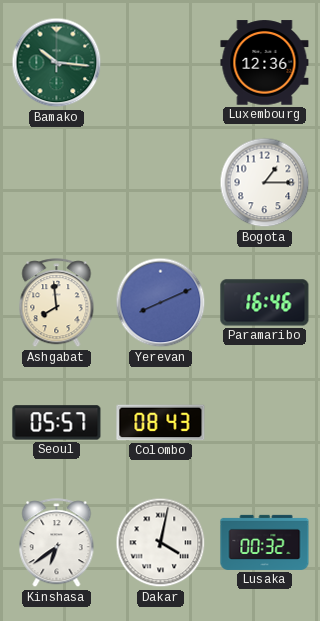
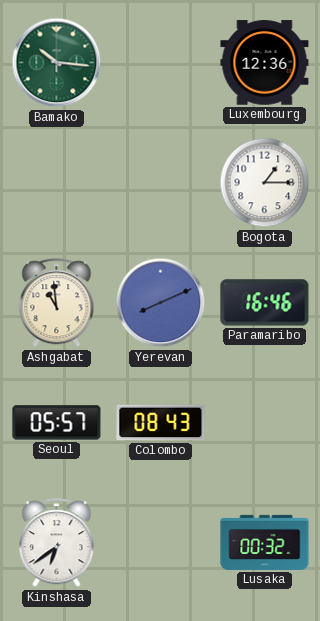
Ashgabat: 7:59 -> 10:59
Dakar: 4:02 -> none
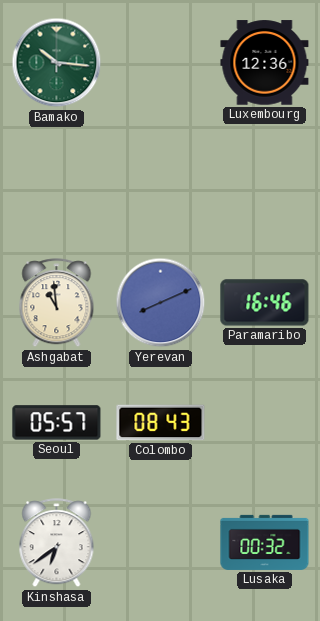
Bogota: 1:15 -> none
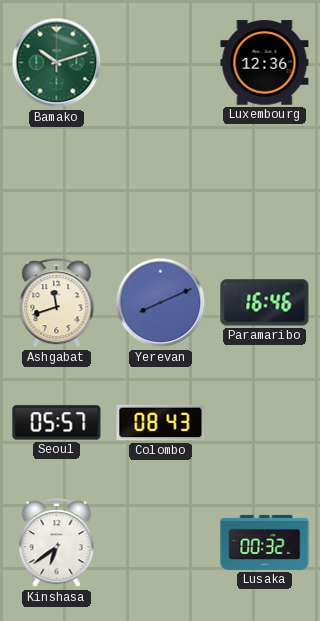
Bamako: 10:16 -> 10:12
Ashgabat: 10:59 -> 11:42
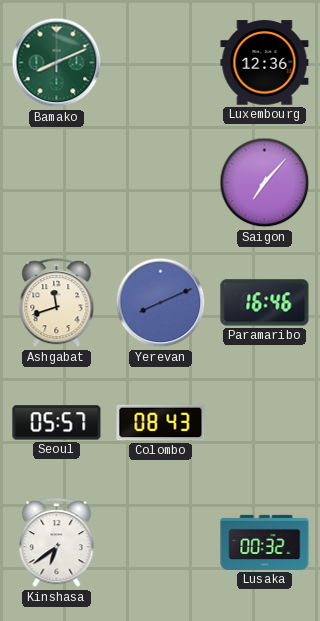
Bamako: 10:12 -> 8:11
Saigon: none -> 7:07
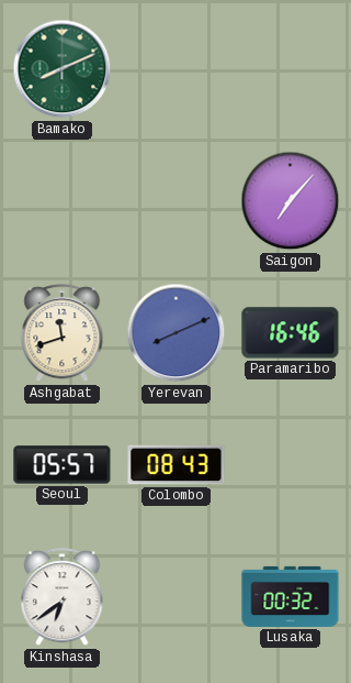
Luxembourg: 12:36 -> none
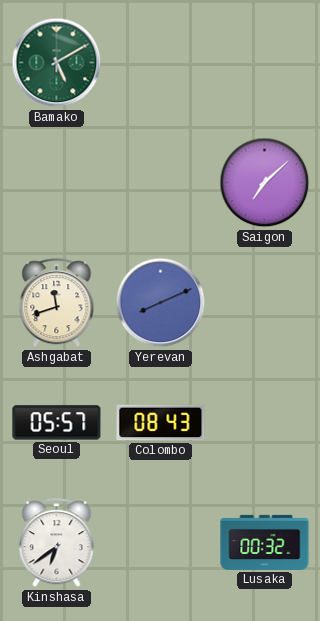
Bamako: 8:11 -> 5:10
Saigon: 7:07 -> 7:08
Paramaribo: 16:46 -> none
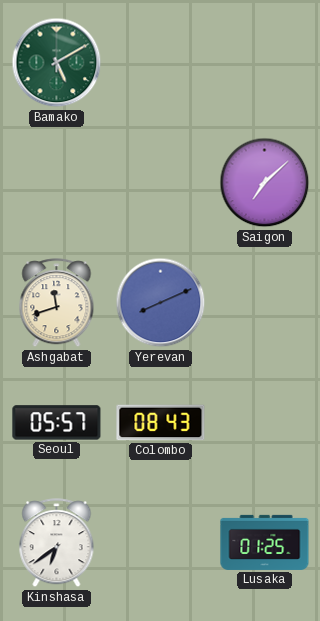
Lusaka: 00:32 -> 01:25
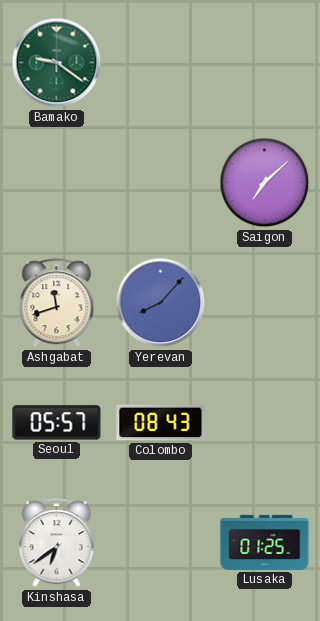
Bamako: 5:10 -> 9:21
Yerevan: 8:11 -> 8:07
